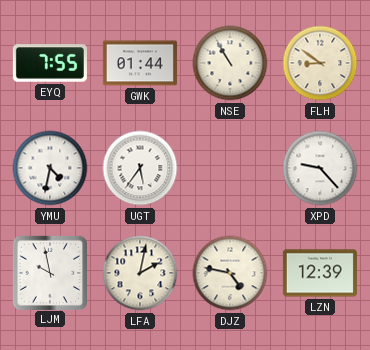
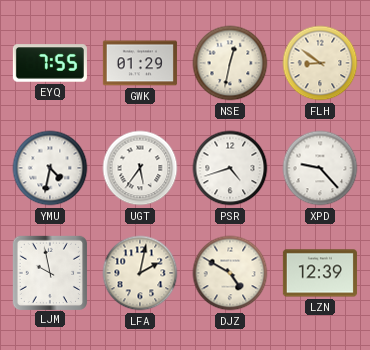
GWK: 01:44 -> 01:29
NSE: 10:55 -> 12:32
PSR: none -> 4:42
DJZ: 4:47 -> 4:50
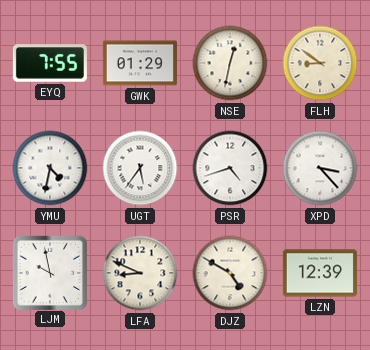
XPD: 9:23 -> 3:23
LFA: 2:02 -> 8:49
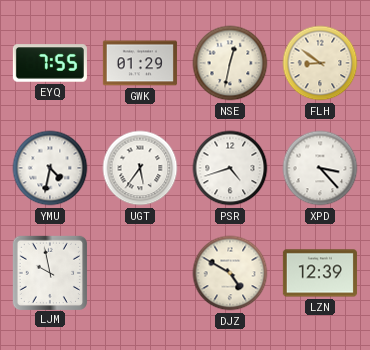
LFA: 8:49 -> none
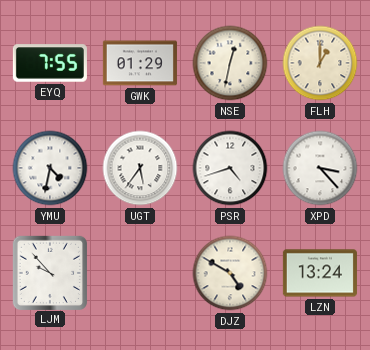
FLH: 8:51 -> 1:00
LJM: 9:58 -> 9:53
LZN: 12:39 -> 13:24
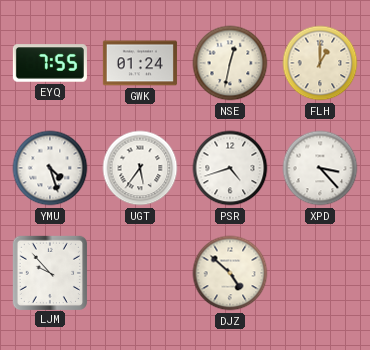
GWK: 01:29 -> 01:24
YMU: 4:32 -> 4:27
DJZ: 4:50 -> 4:52
LZN: 13:24 -> none
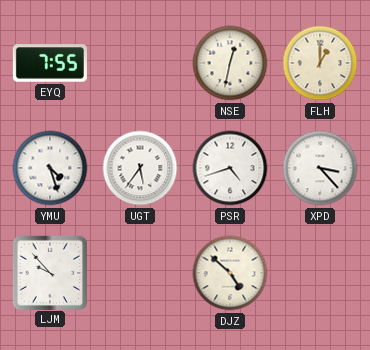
GWK: 01:24 -> none
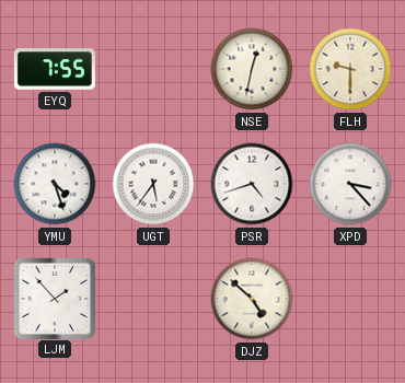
FLH: 1:00 -> 9:30
LJM: 9:53 -> 1:53
